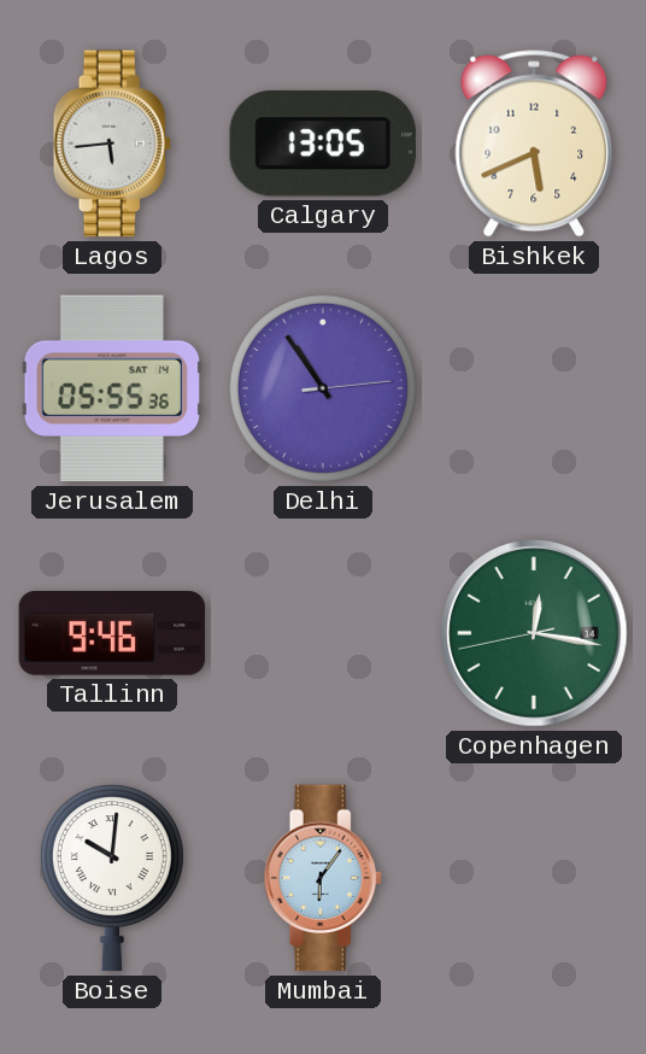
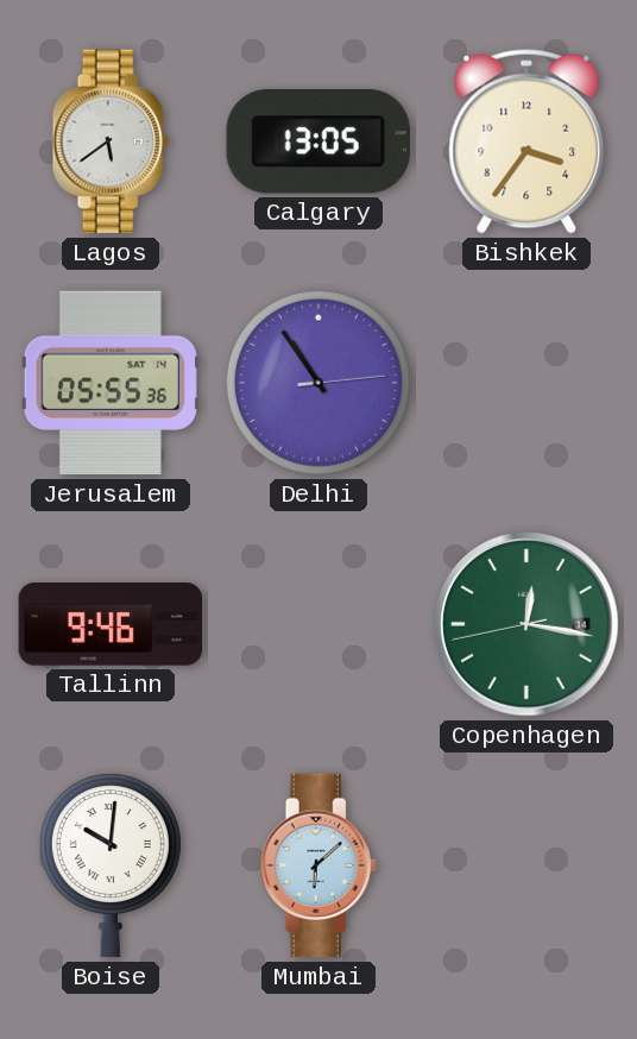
Lagos: 5:44 -> 5:39
Bishkek: 5:41 -> 3:36
Mumbai: 6:06 -> 6:08
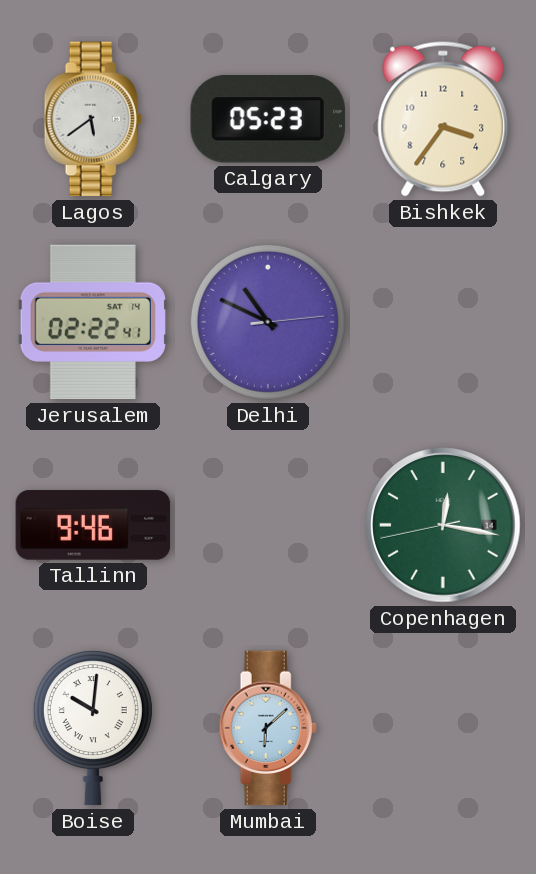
Calgary: 13:05 -> 05:23
Jerusalem: 05:55 -> 02:22
Delhi: 10:54 -> 10:49
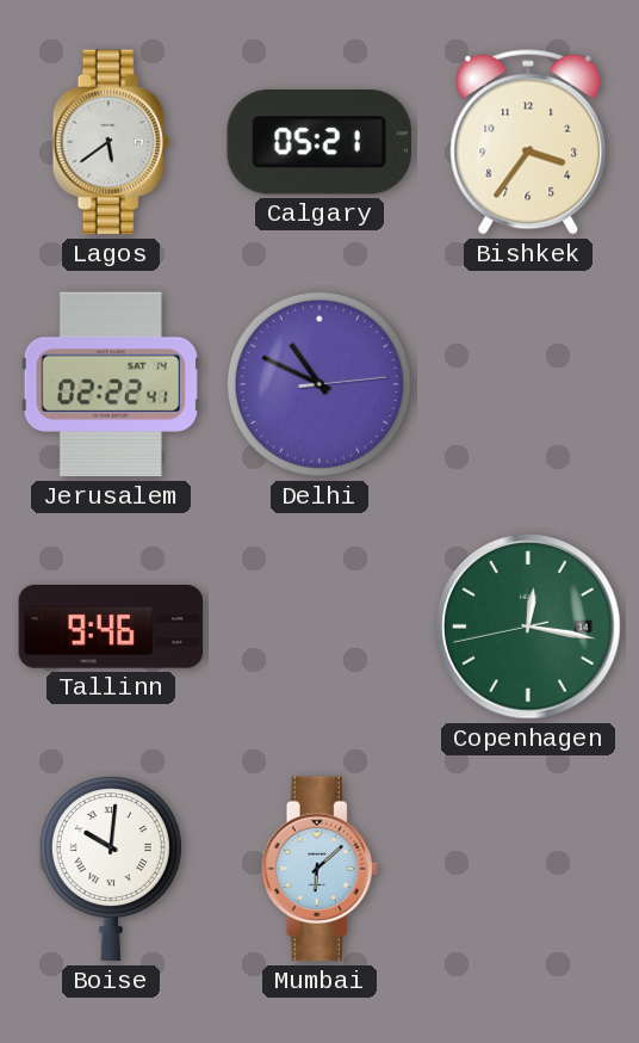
Calgary: 05:23 -> 05:21
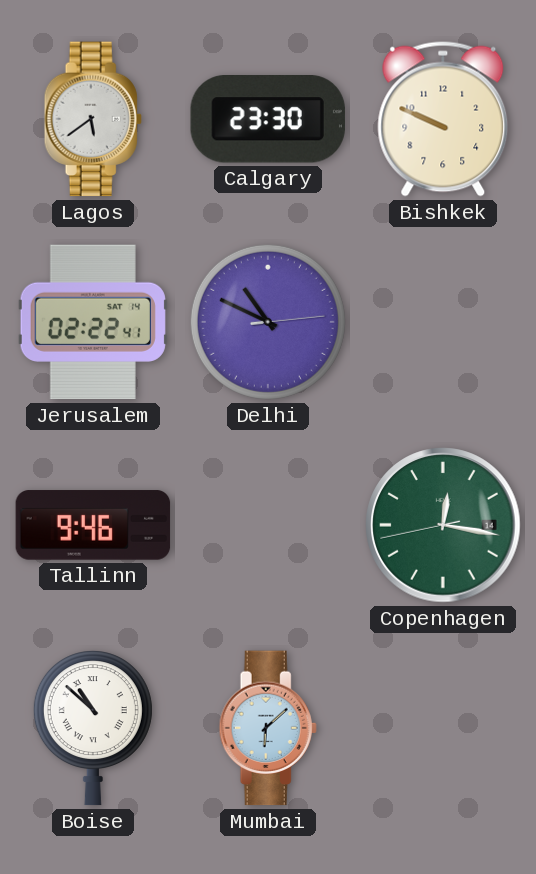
Calgary: 05:21 -> 23:30
Bishkek: 3:36 -> 9:49
Boise: 10:01 -> 10:52
